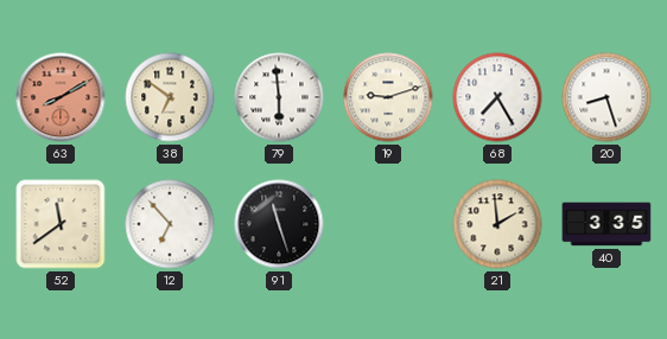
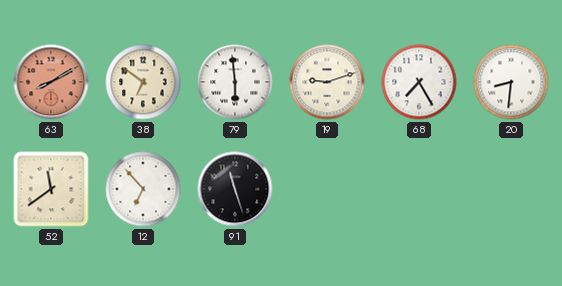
20: 8:27 -> 8:31
21: 1:59 -> none
40: 3:35 -> none
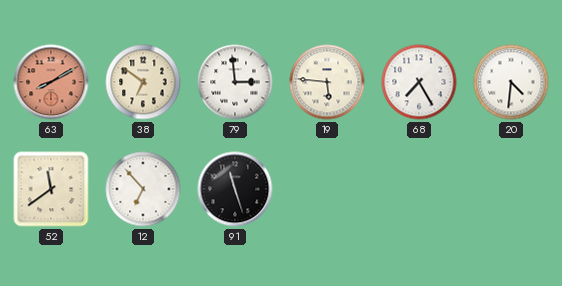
79: 5:59 -> 2:59
19: 9:12 -> 5:46
20: 8:31 -> 4:31
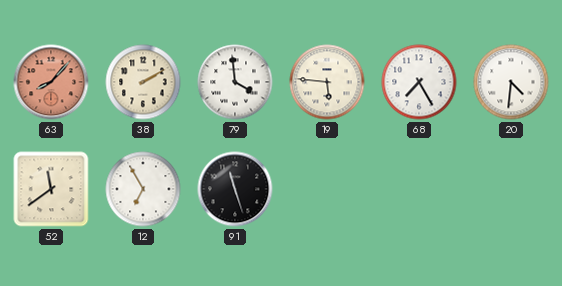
63: 8:10 -> 8:07
38: 6:51 -> 2:10
79: 2:59 -> 3:59
12: 6:53 -> 6:55
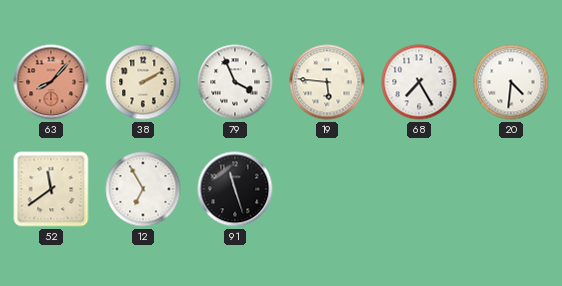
79: 3:59 -> 3:56
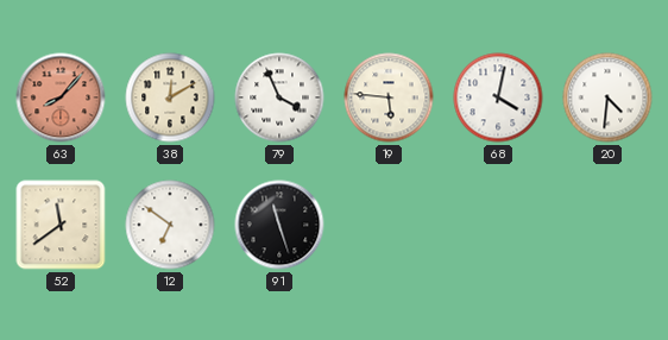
38: 2:10 -> 12:10
68: 7:25 -> 4:02
12: 6:55 -> 6:51
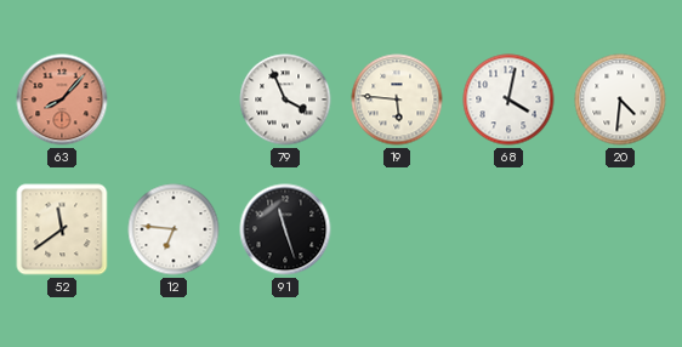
38: 12:10 -> none
12: 6:51 -> 6:46
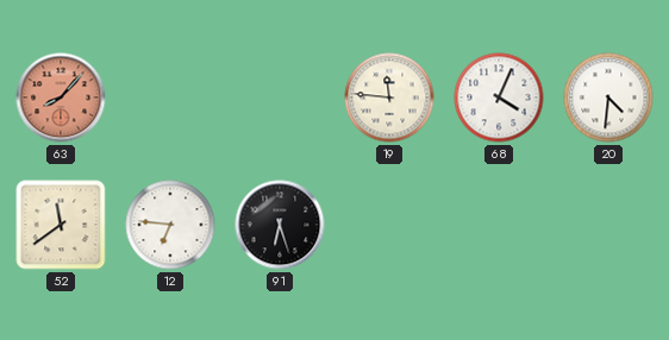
79: 3:56 -> none
19: 5:46 -> 11:46
68: 4:02 -> 4:04
91: 11:27 -> 6:27
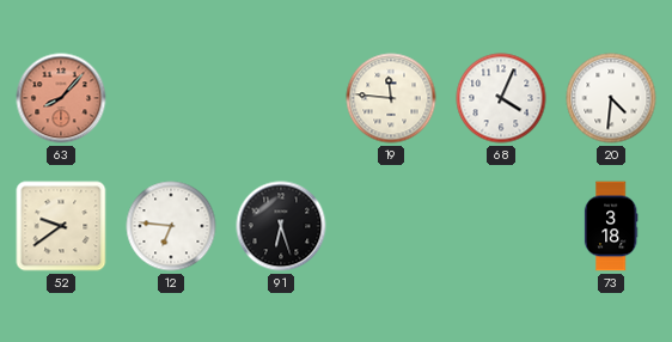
52: 11:39 -> 9:39
73: none -> 3:18
